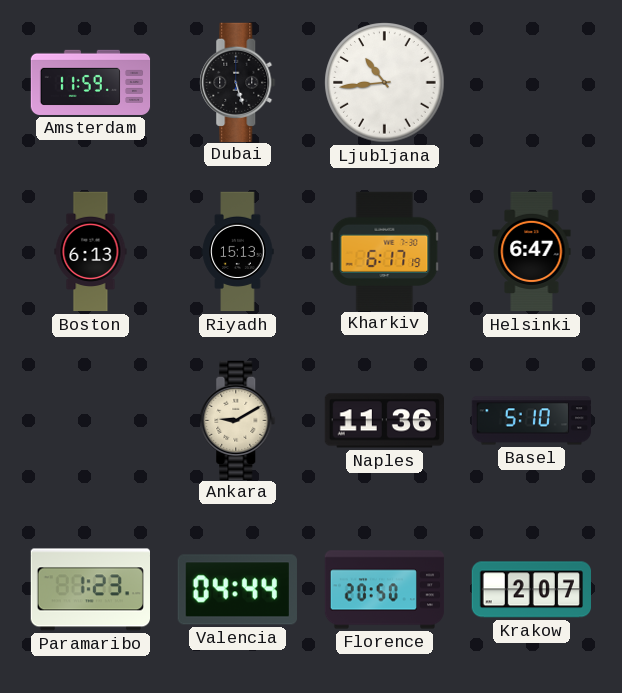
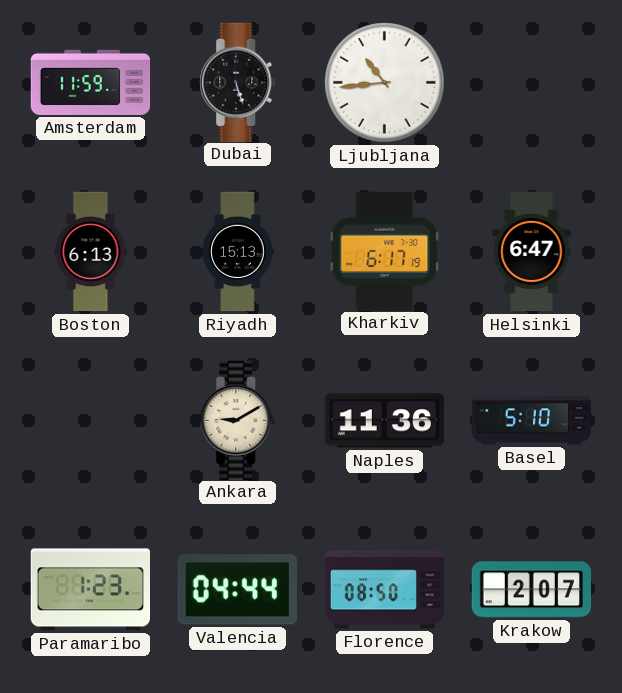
Florence: 20:50 -> 08:50
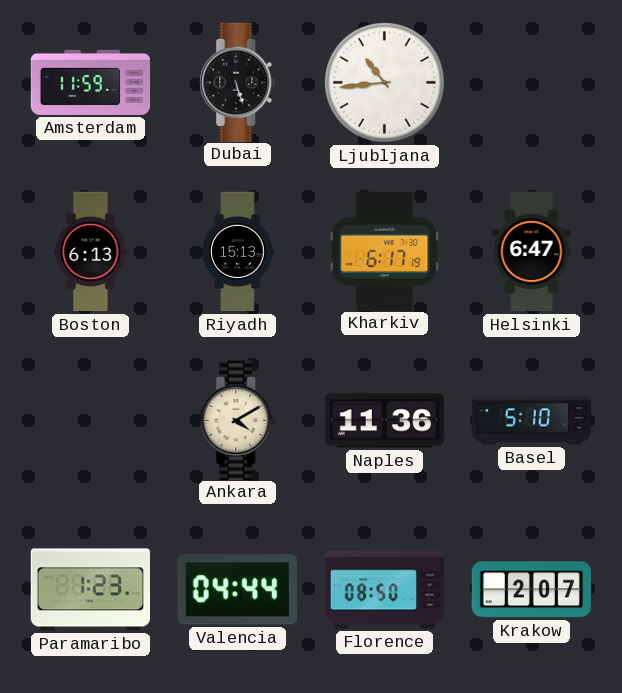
Ankara: 9:10 -> 4:10
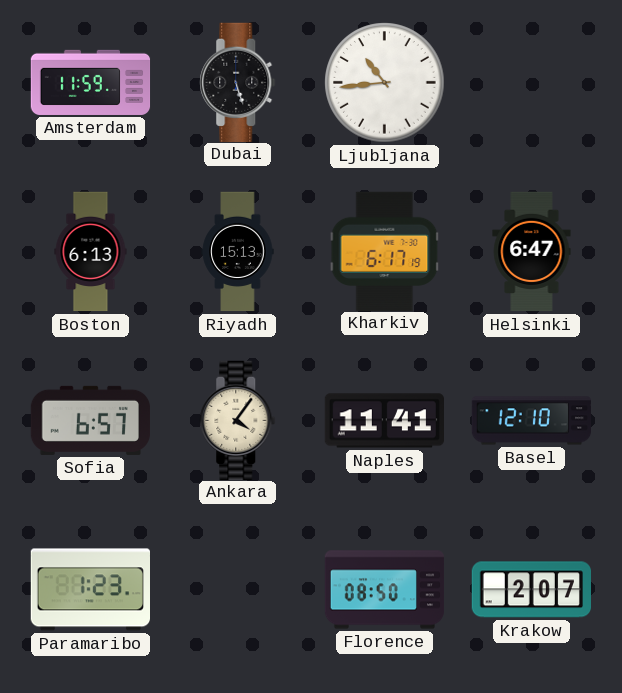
Sofia: none -> 6:57
Ankara: 4:10 -> 4:06
Naples: 11:36 -> 11:41
Basel: 5:10 -> 12:10
Valencia: 04:44 -> none
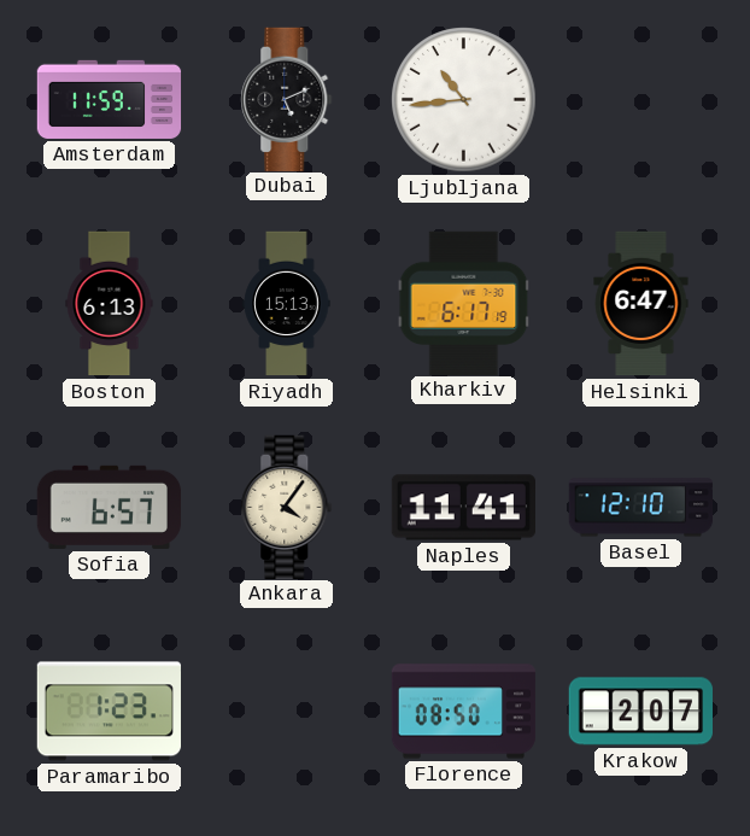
Dubai: 5:27 -> 5:11
